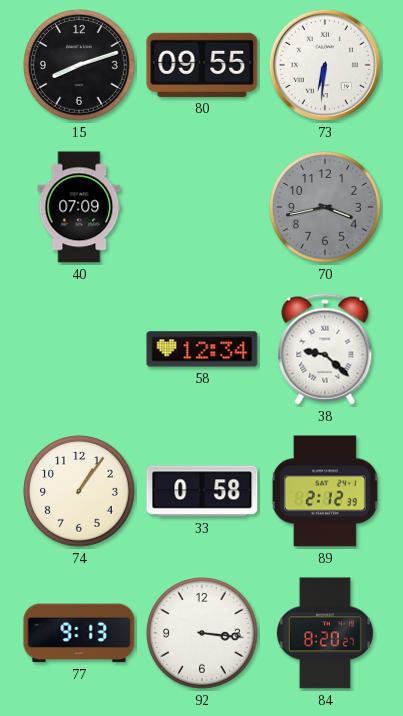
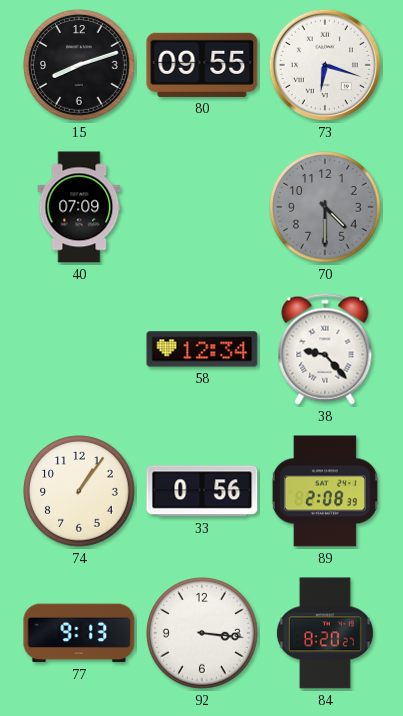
73: 6:31 -> 6:18
70: 3:43 -> 4:30
38: 9:22 -> 9:23
33: 0:58 -> 0:56
89: 2:12 -> 2:08
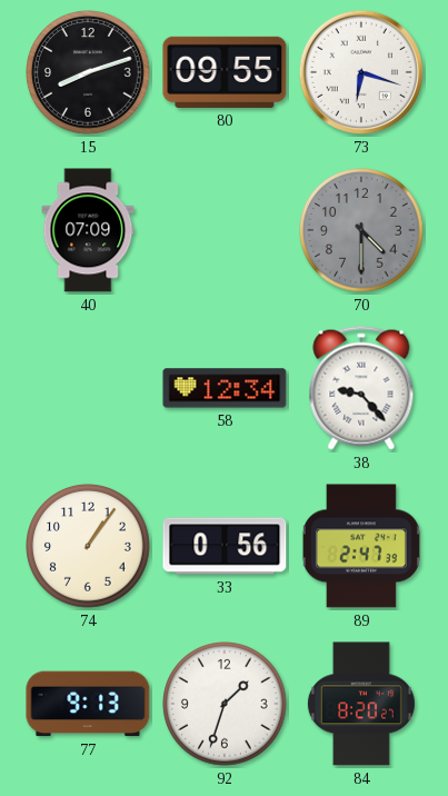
89: 2:08 -> 2:47
92: 3:16 -> 1:33
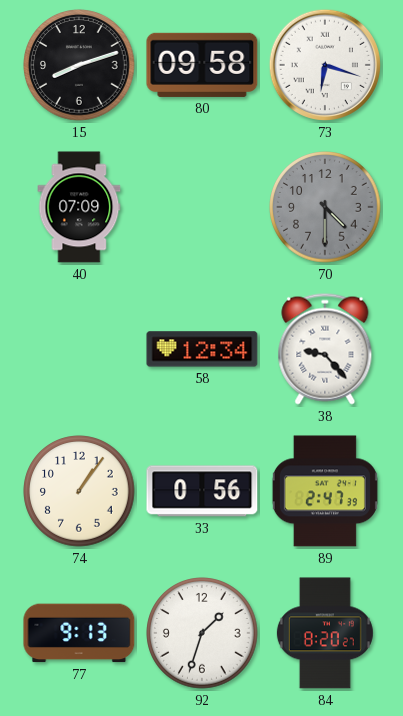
80: 09:55 -> 09:58
